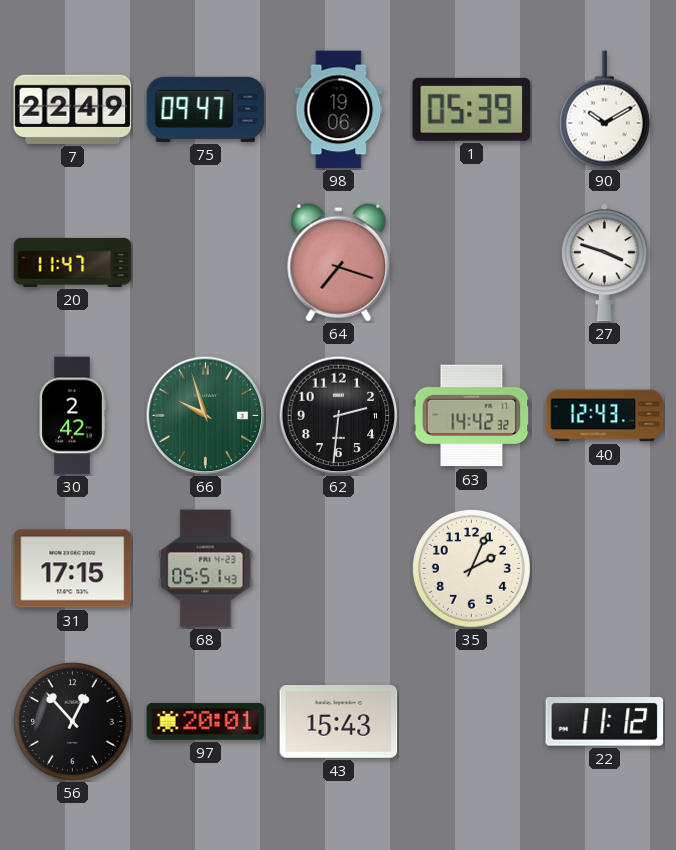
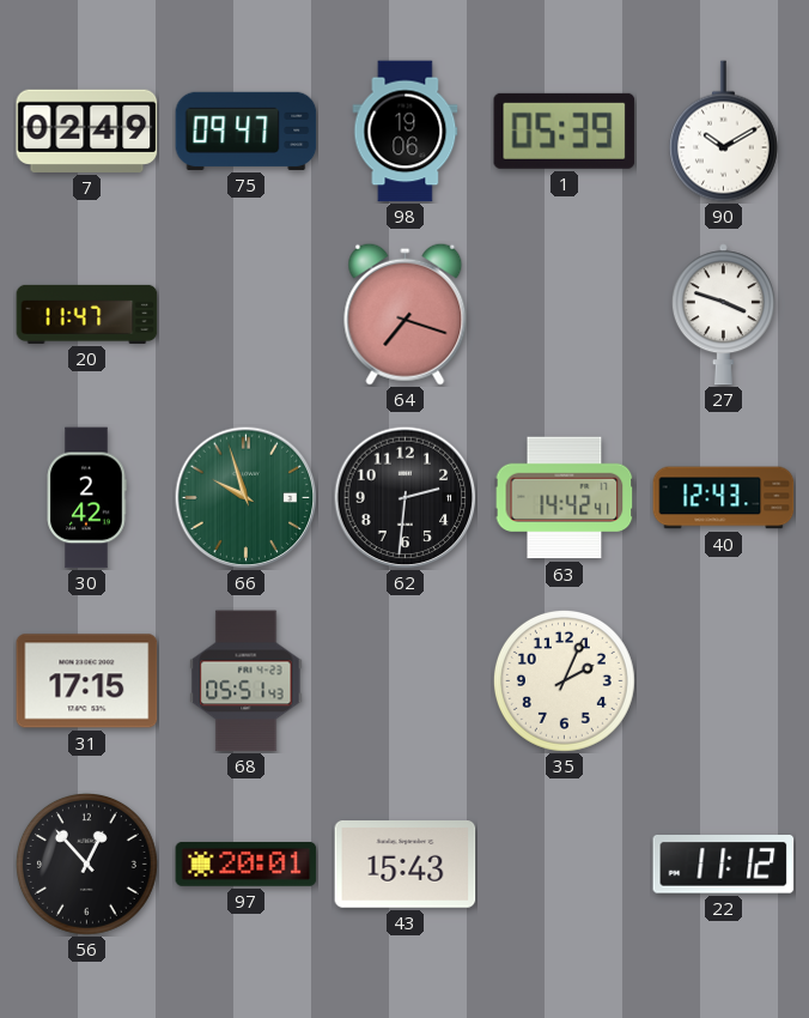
7: 22:49 -> 02:49
63: 14:42:32 -> 14:42:41
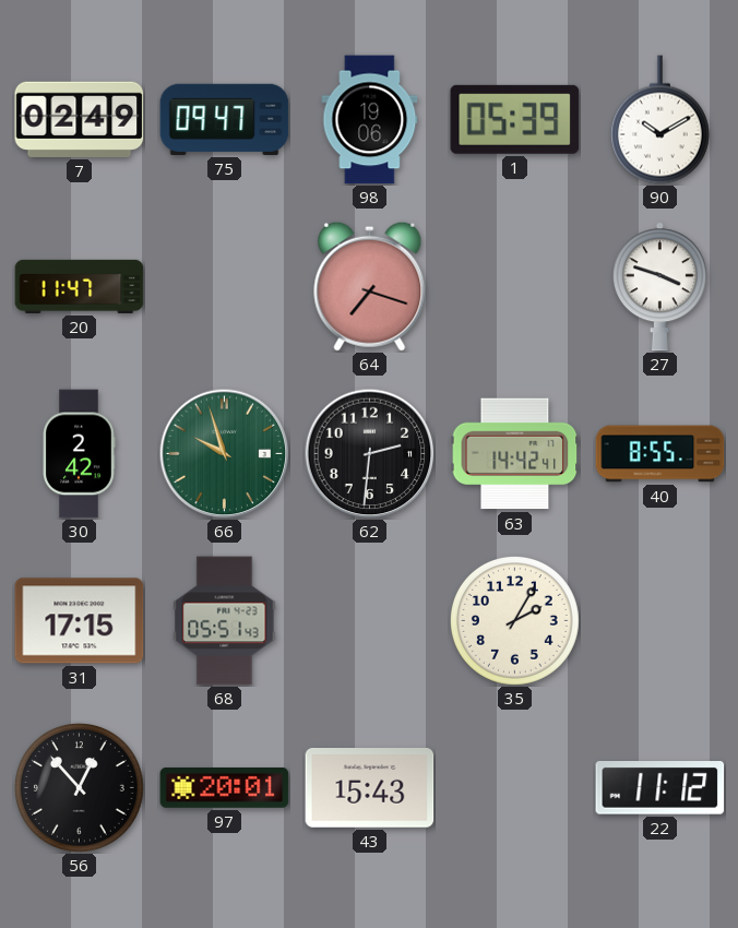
40: 12:43 -> 8:55
35: 2:04 -> 2:05
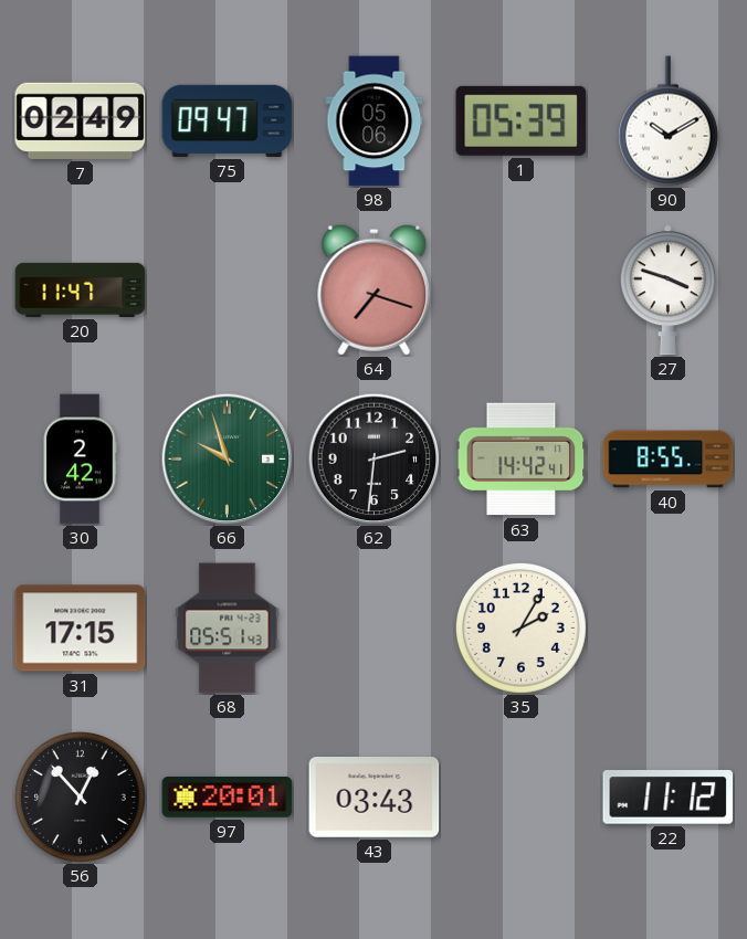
98: 19:06 -> 05:06
43: 15:43 -> 03:43
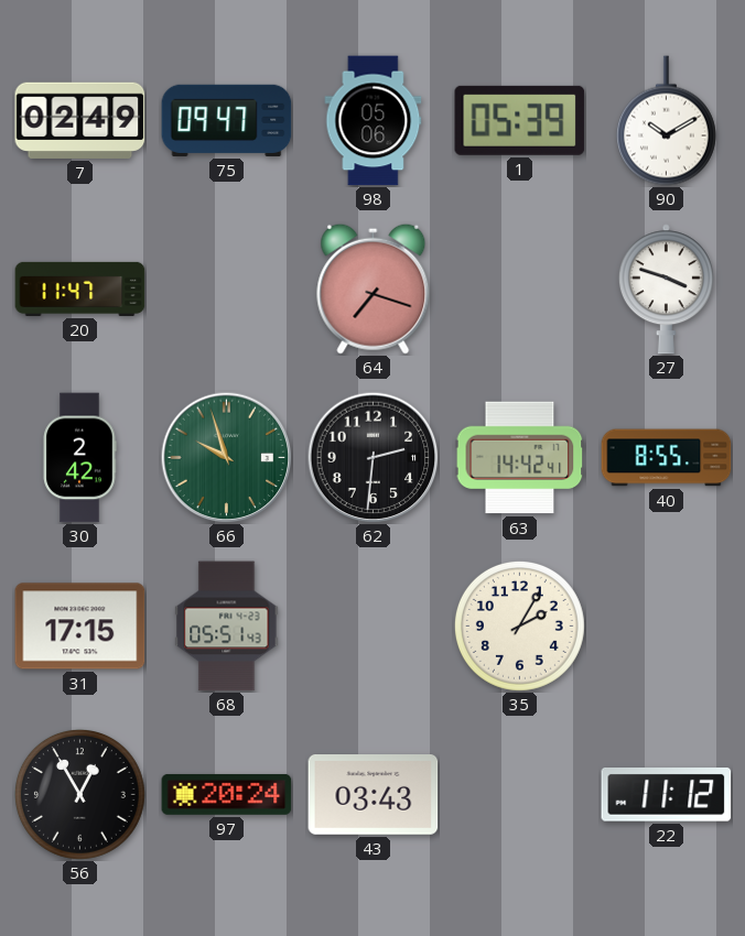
56: 12:53 -> 12:55
97: 20:01 -> 20:24
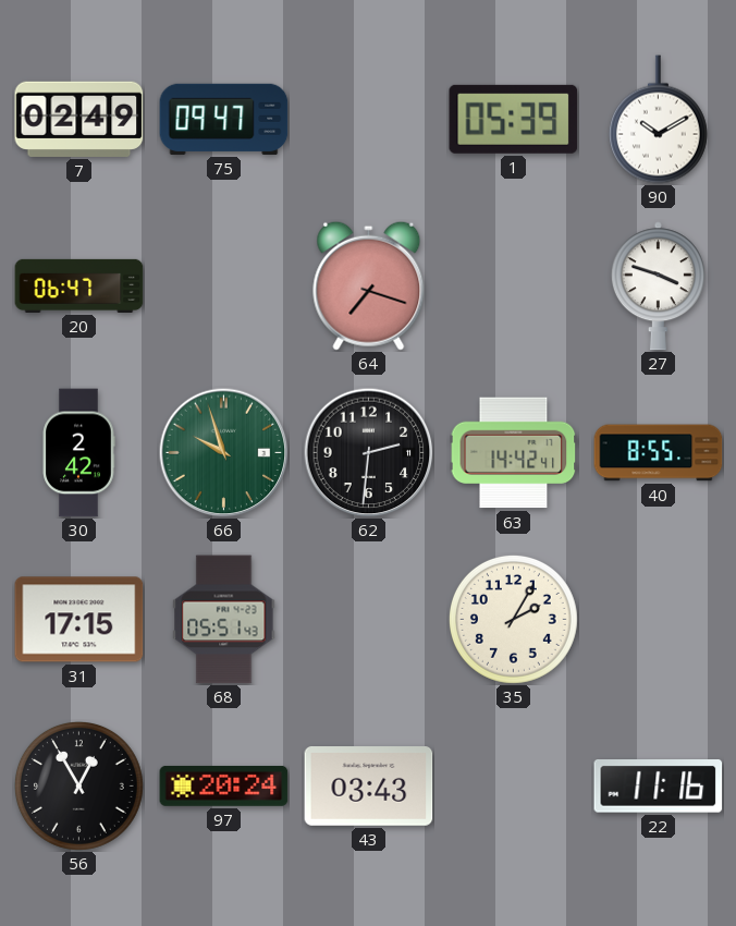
98: 05:06 -> none
20: 11:47 -> 06:47
22: 11:12 -> 11:16
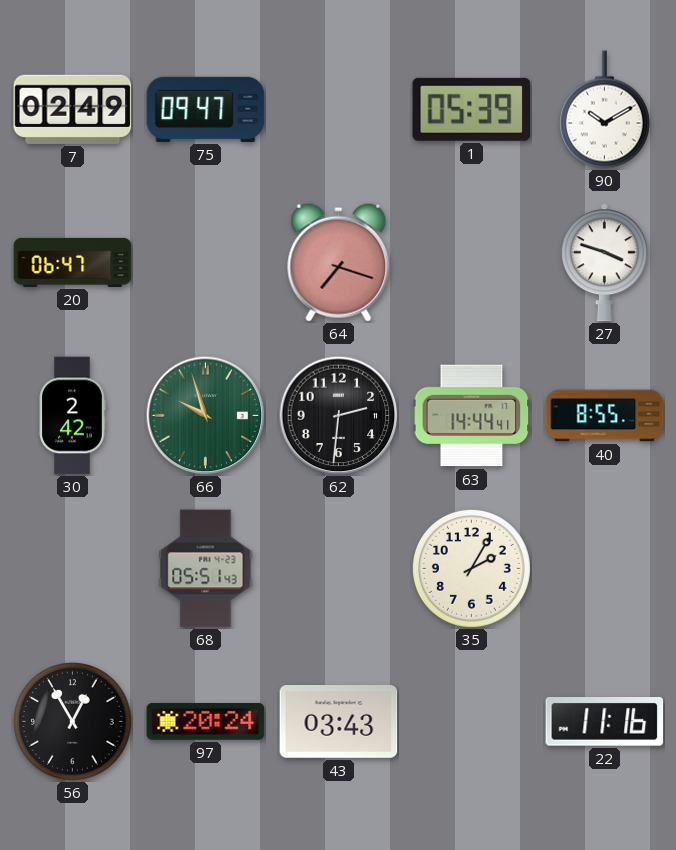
63: 14:42 -> 14:44
31: 17:15 -> none
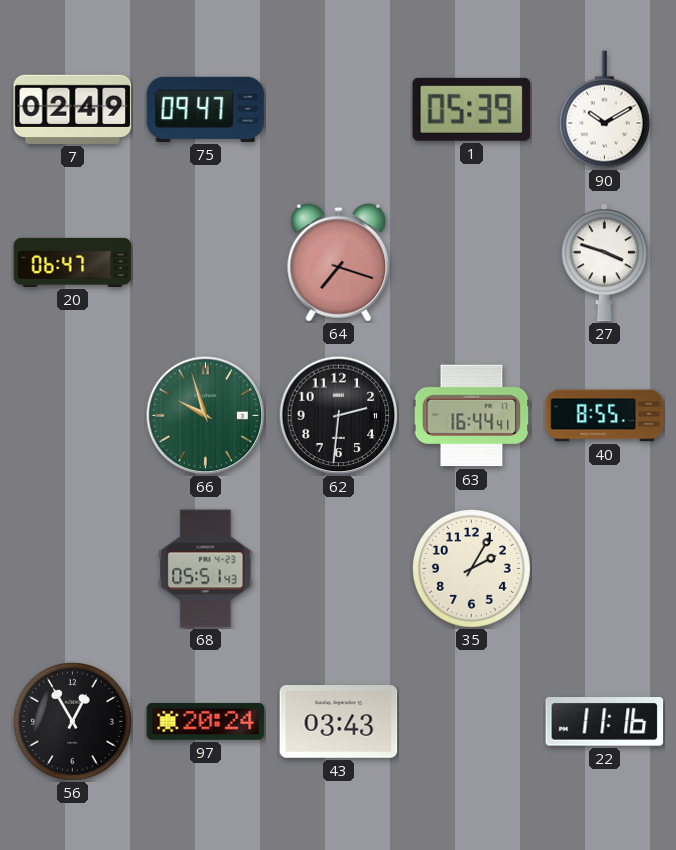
30: 2:42 -> none
63: 14:44 -> 16:44
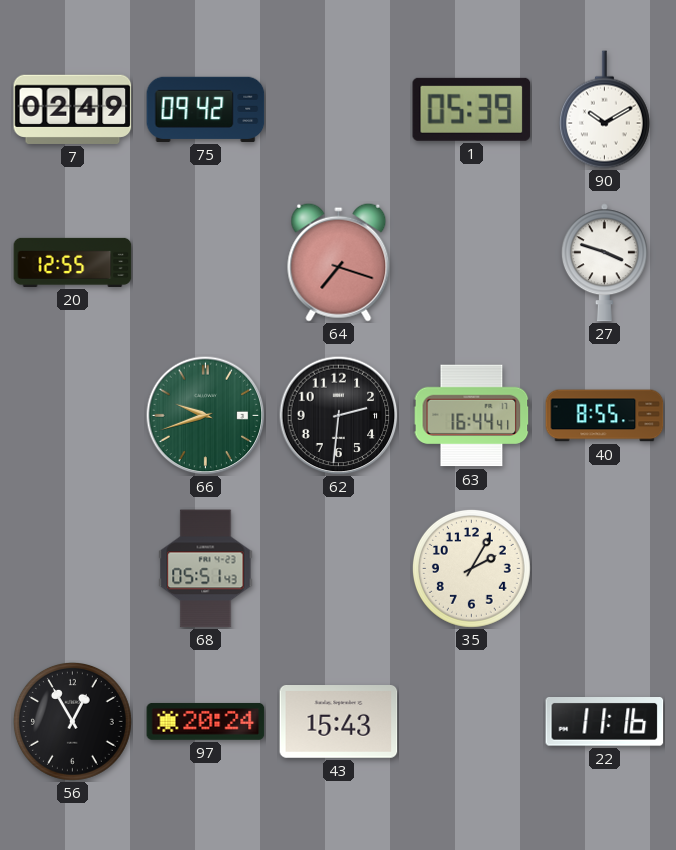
75: 09:47 -> 09:42
20: 06:47 -> 12:55
66: 9:57 -> 9:42
43: 03:43 -> 15:43
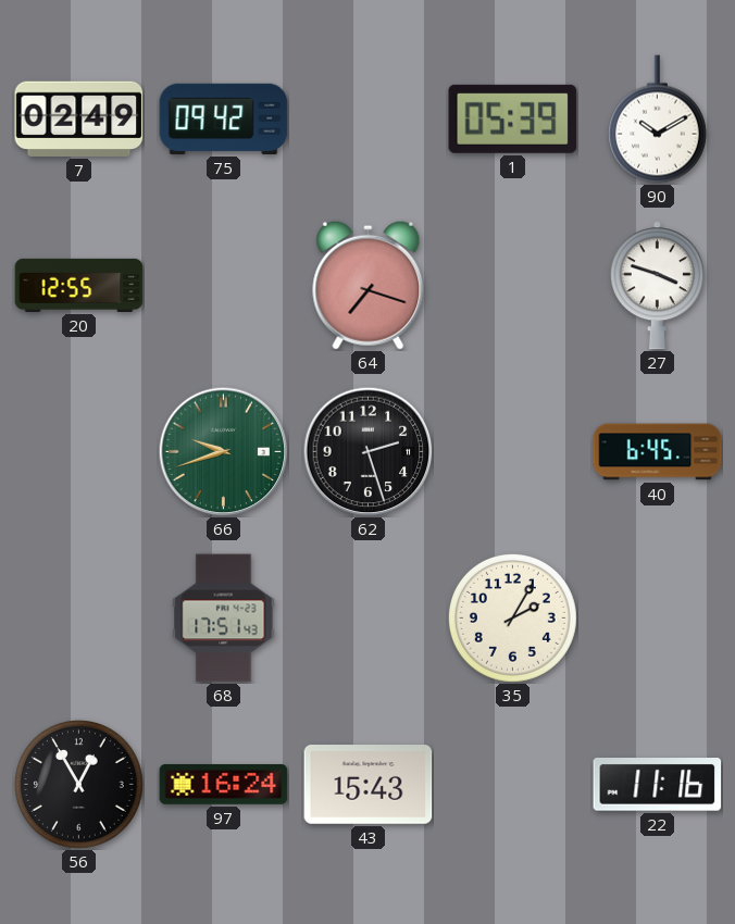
62: 2:31 -> 2:27
63: 16:44 -> none
40: 8:55 -> 6:45
68: 05:51 -> 17:51
97: 20:24 -> 16:24
